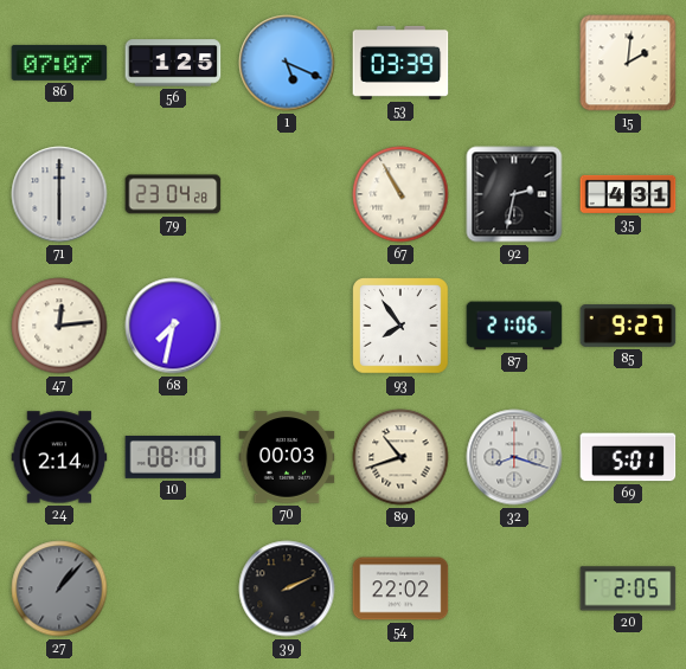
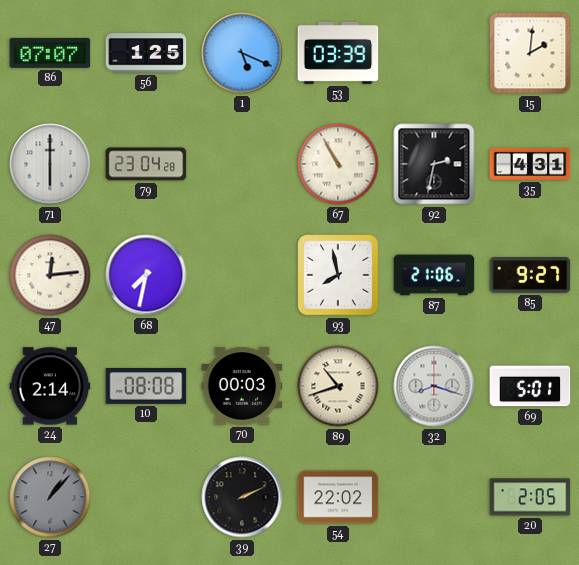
93: 7:54 -> 7:58
10: 08:10 -> 08:08
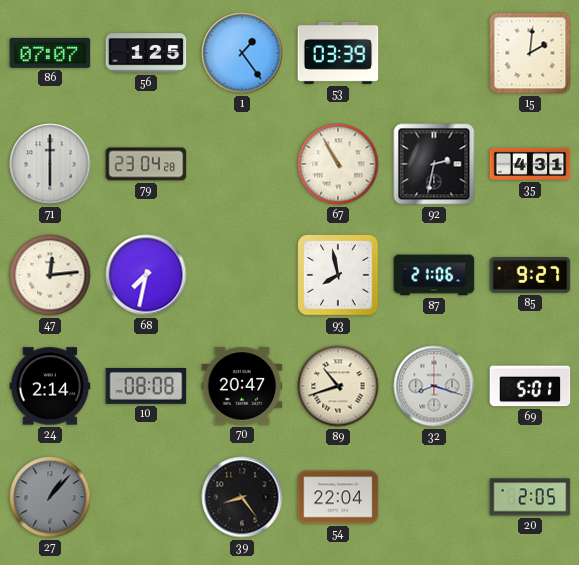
1: 5:19 -> 1:24
70: 00:03 -> 20:47
39: 2:11 -> 8:24
54: 22:02 -> 22:04
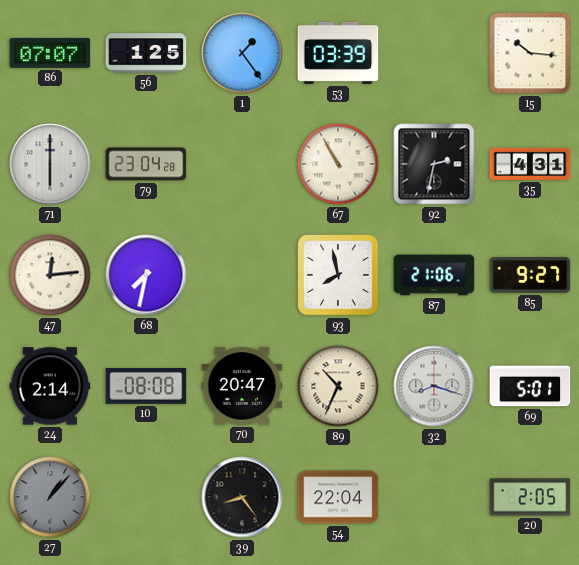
15: 2:01 -> 10:16
89: 10:42 -> 10:34
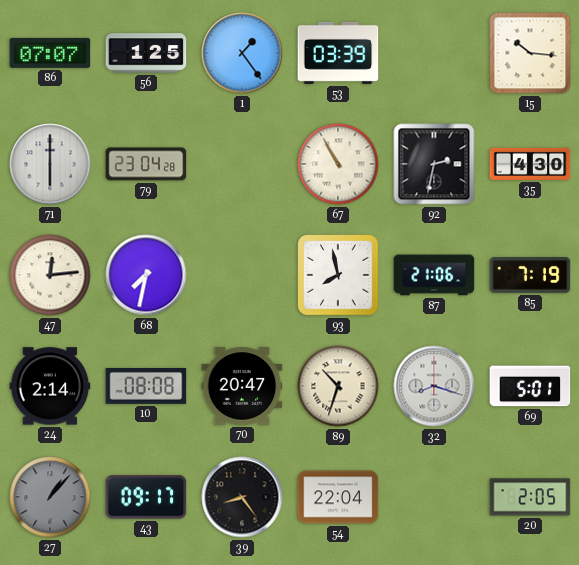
35: 4:31 -> 4:30
85: 9:27 -> 7:19
89: 10:34 -> 10:33
43: none -> 09:17
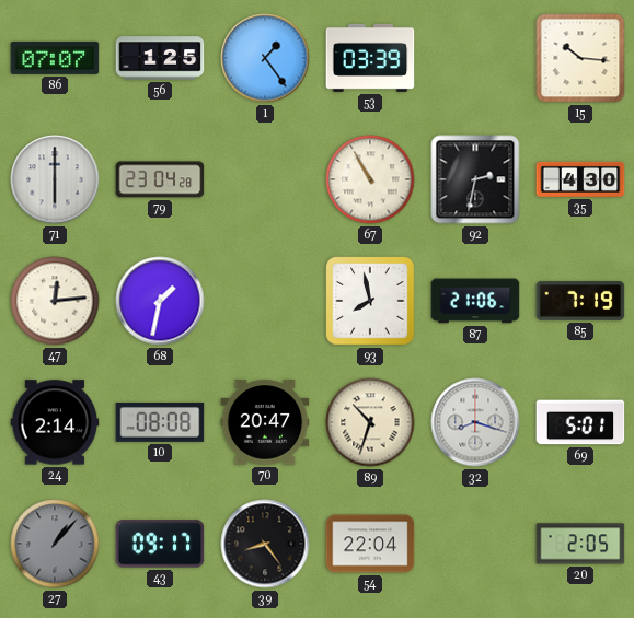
68: 7:32 -> 1:32
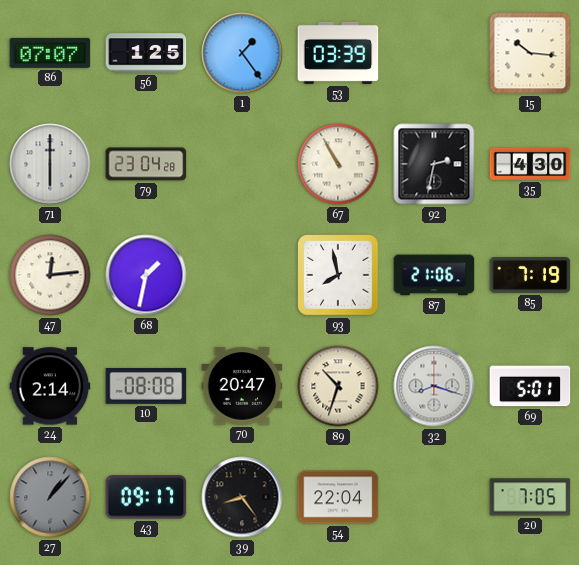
20: 2:05 -> 7:05
